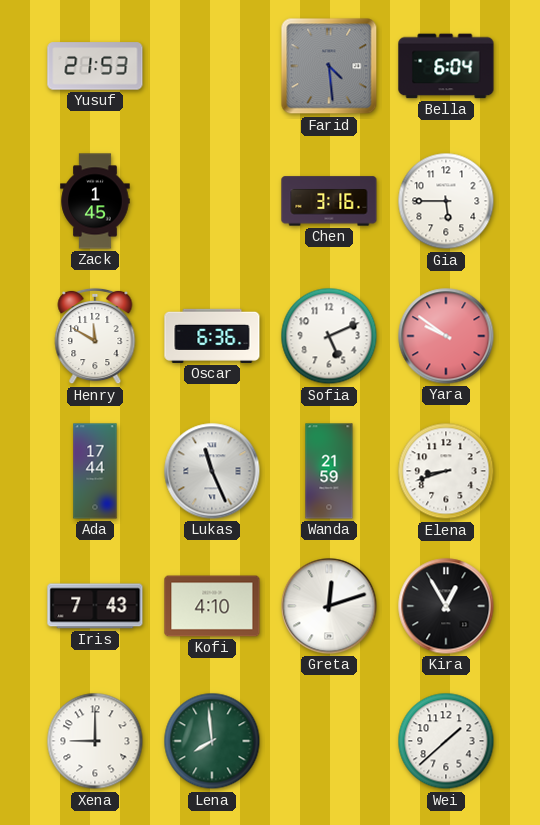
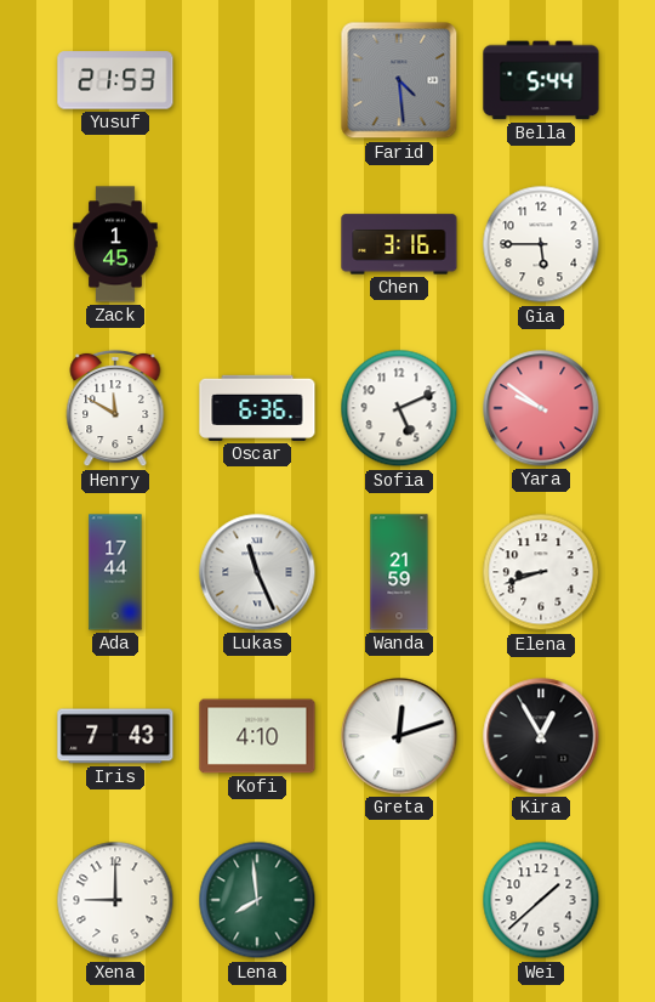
Bella: 6:04 -> 5:44
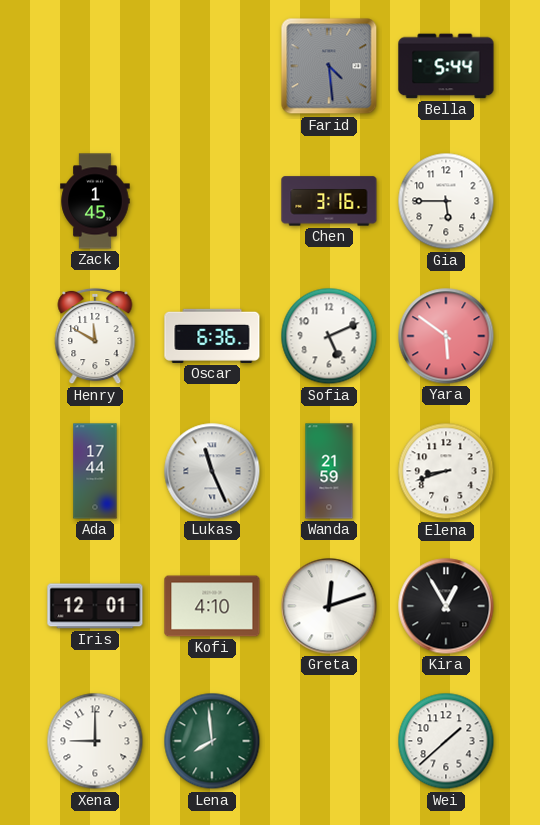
Yusuf: 21:53 -> none
Yara: 9:51 -> 5:51
Iris: 7:43 -> 12:01
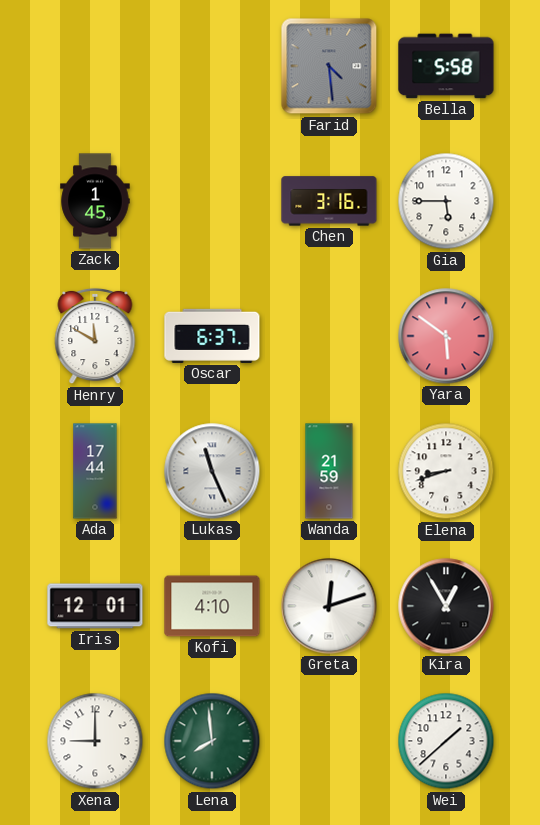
Bella: 5:44 -> 5:58
Oscar: 6:36 -> 6:37
Sofia: 5:11 -> none
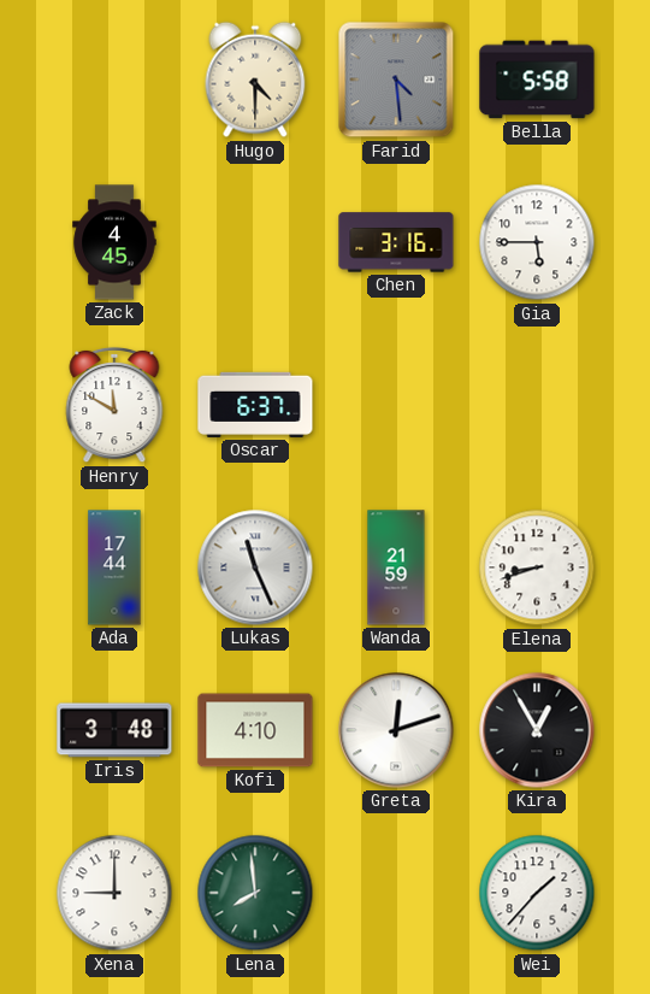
Hugo: none -> 4:30
Zack: 1:45 -> 4:45
Yara: 5:51 -> none
Iris: 12:01 -> 3:48
Wei: 1:38 -> 1:37
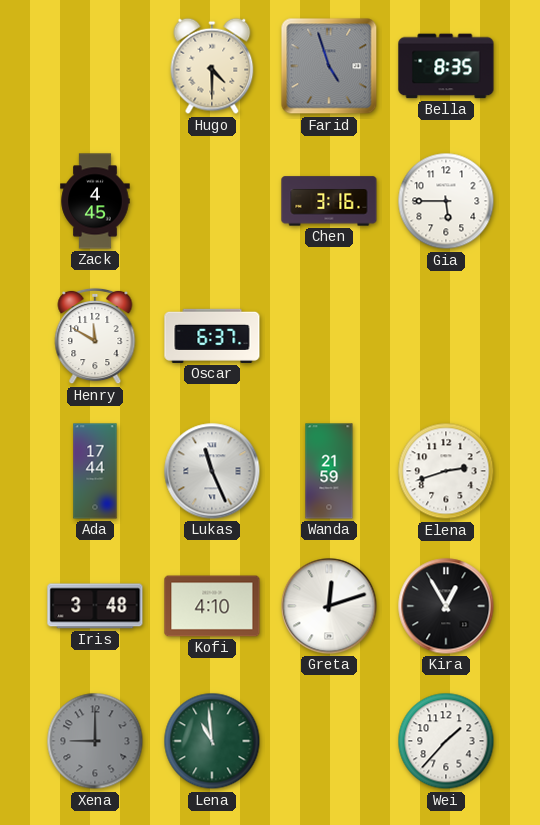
Farid: 4:29 -> 4:57
Bella: 5:58 -> 8:35
Elena: 8:42 -> 2:42
Xena dial: white -> grey
Lena: 7:59 -> 10:59
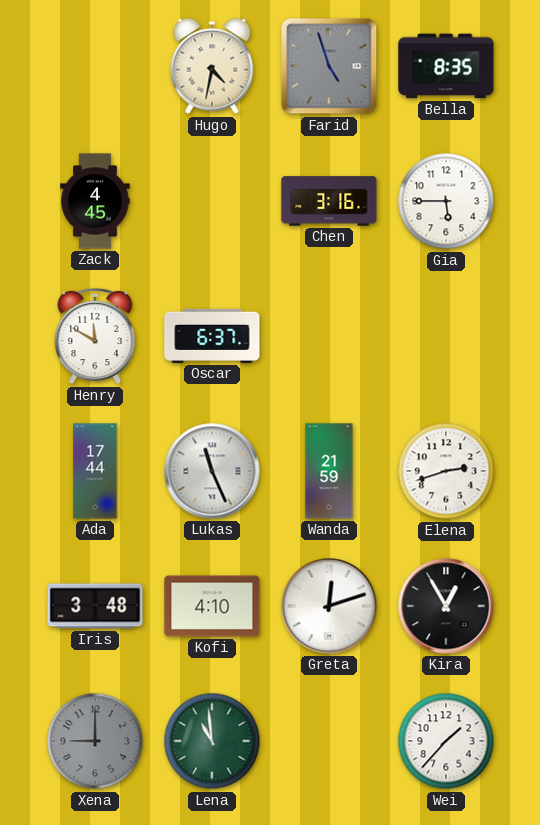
Hugo: 4:30 -> 4:32
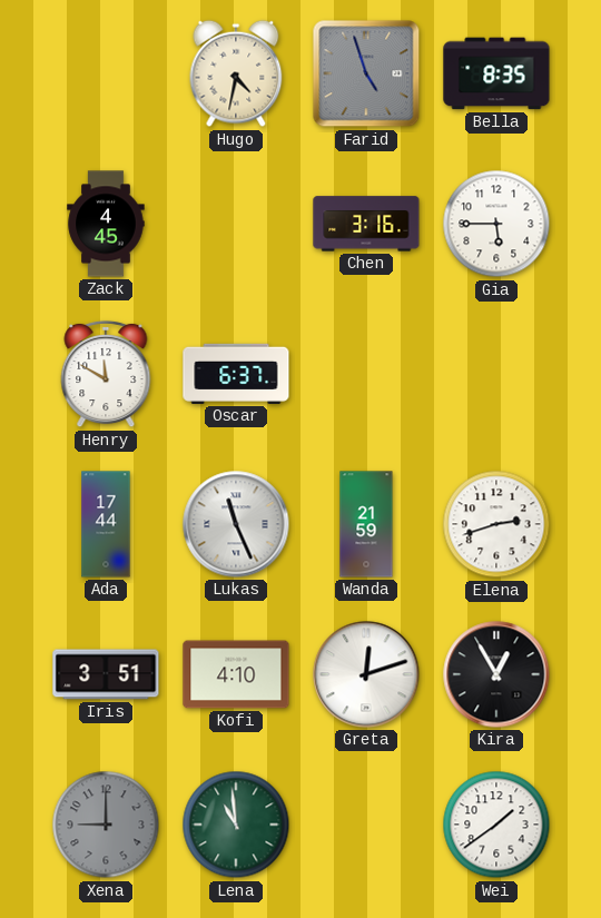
Iris: 3:48 -> 3:51
Wei: 1:37 -> 1:39
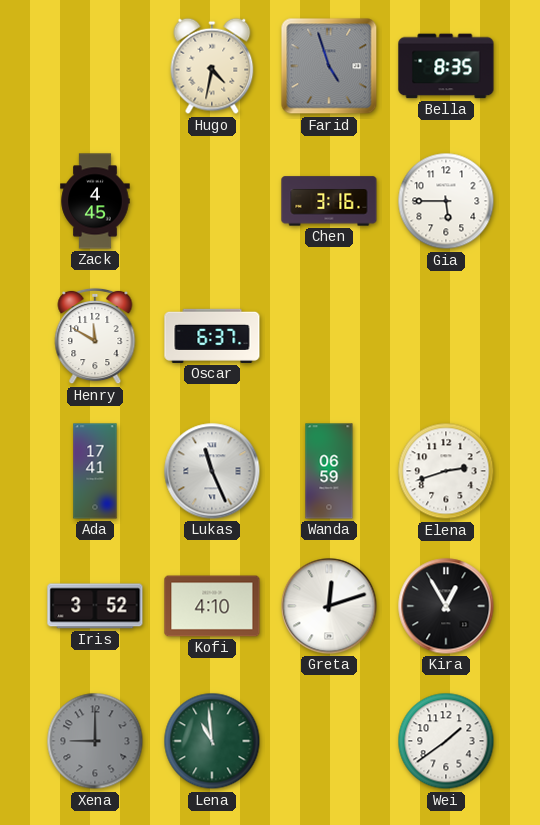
Ada: 17:44 -> 17:41
Wanda: 21:59 -> 06:59
Iris: 3:51 -> 3:52
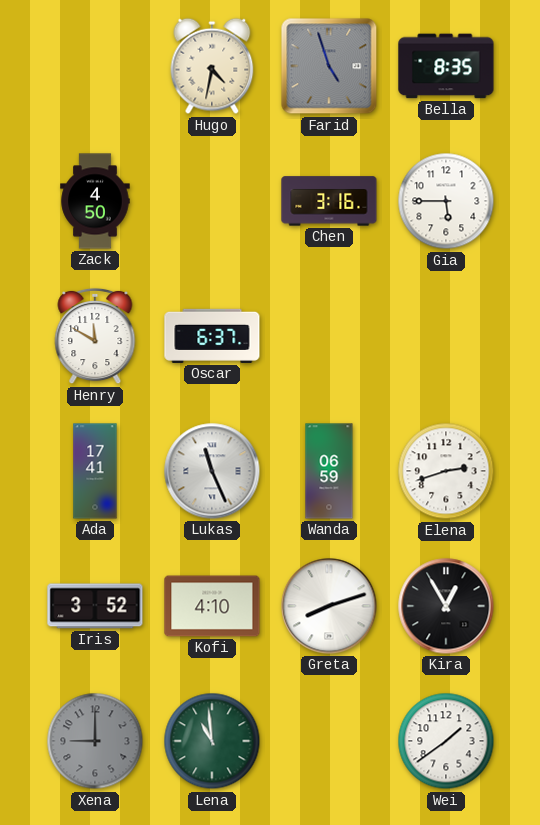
Zack: 4:45 -> 4:50
Greta: 12:12 -> 8:12
